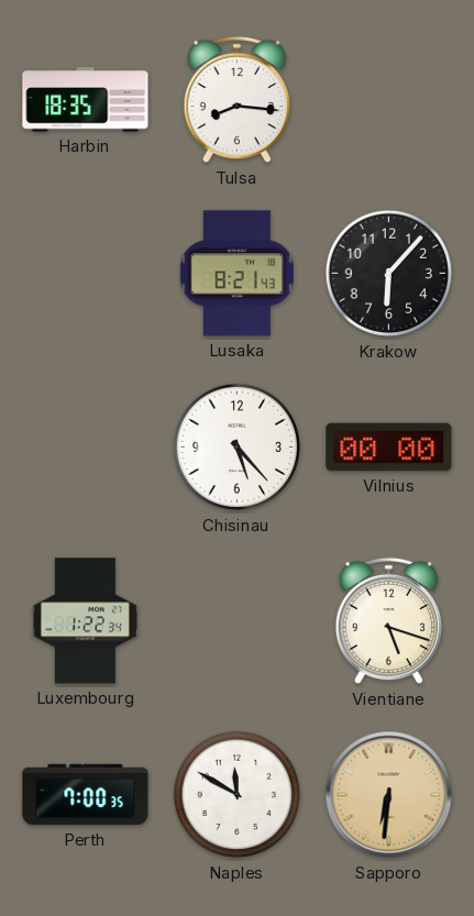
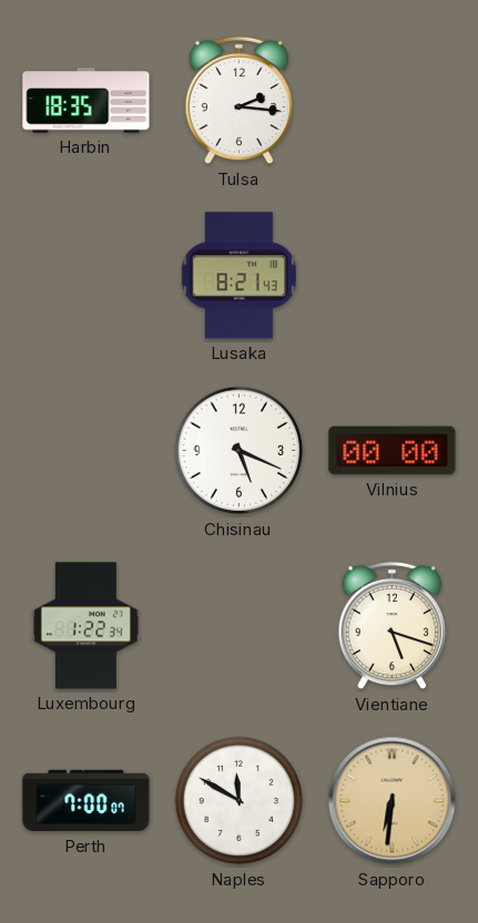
Tulsa: 8:16 -> 2:16
Krakow: 6:07 -> none
Chisinau: 5:23 -> 5:19
Perth: 7:00:35 -> 7:00:07
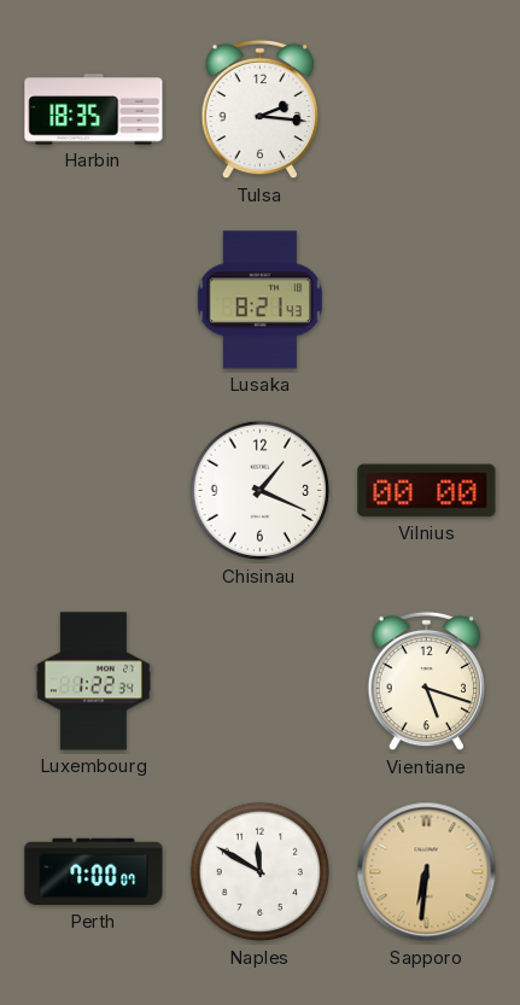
Chisinau: 5:19 -> 1:19
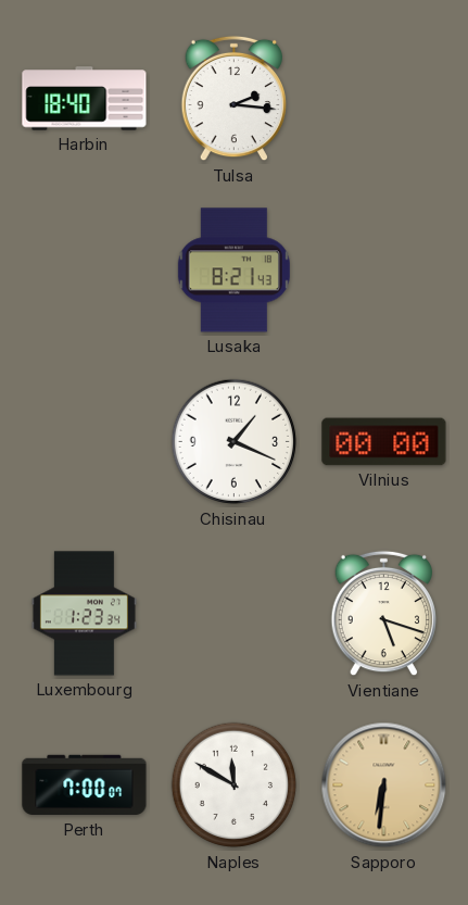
Harbin: 18:35 -> 18:40
Luxembourg: 1:22 -> 1:23
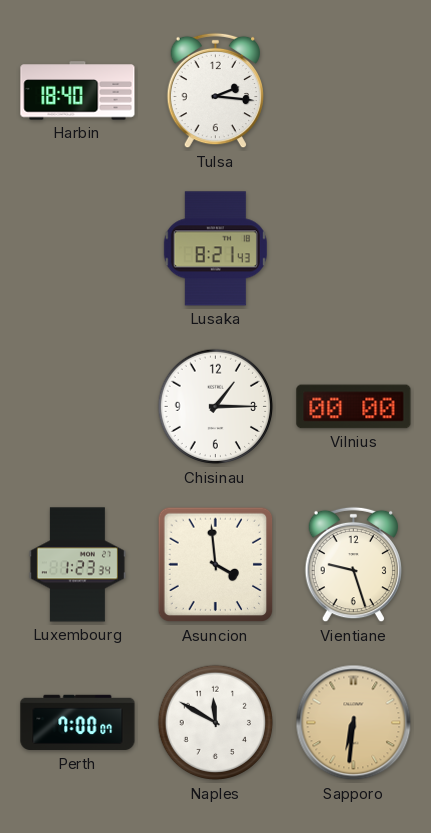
Chisinau: 1:19 -> 1:15
Asuncion: none -> 3:59
Vientiane: 5:18 -> 9:27
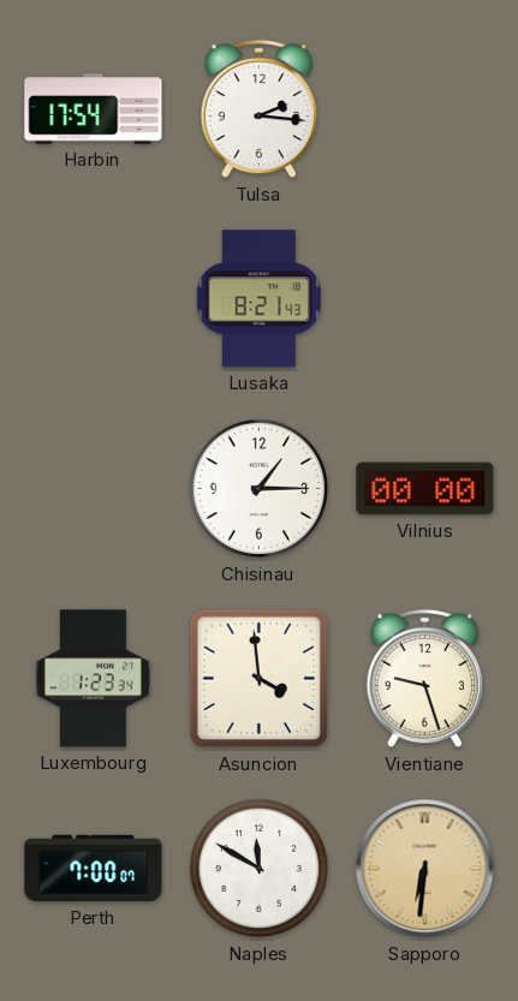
Harbin: 18:40 -> 17:54
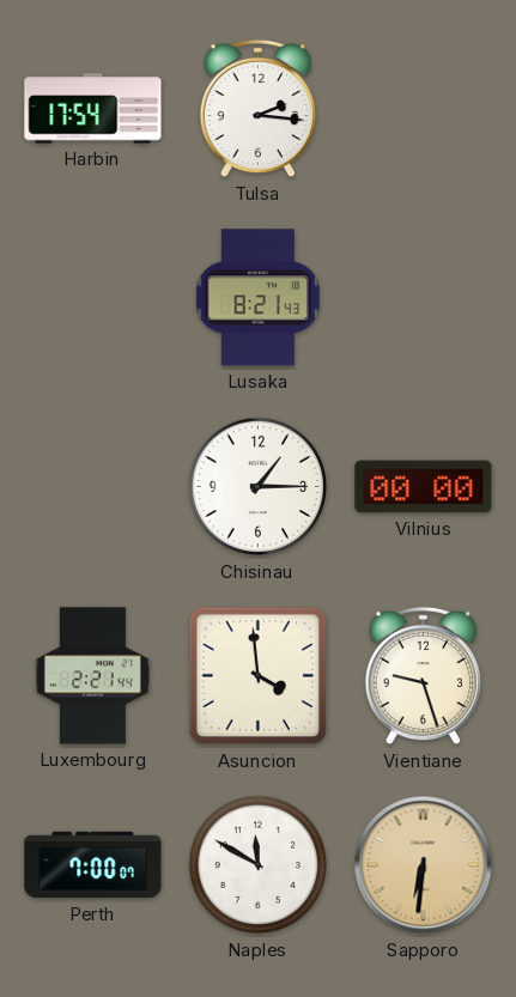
Luxembourg: 1:23 -> 2:21
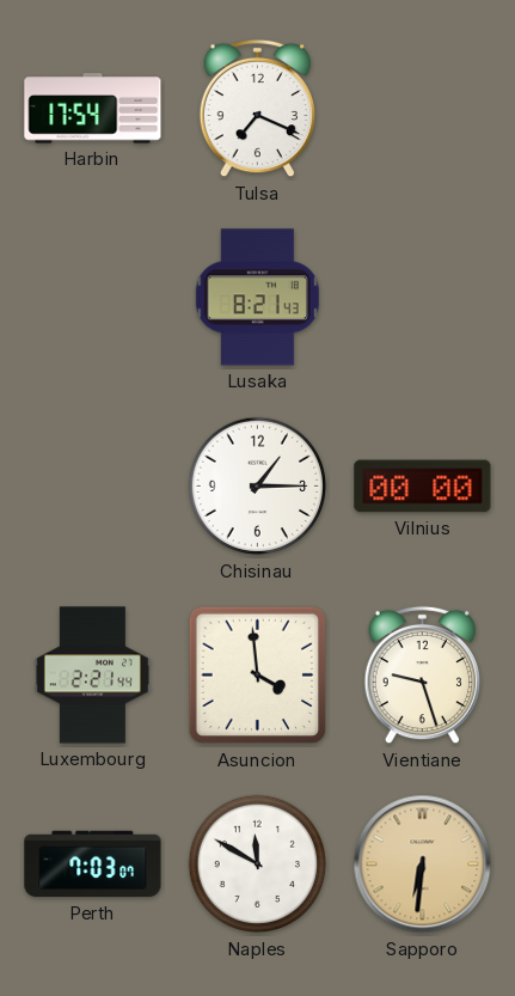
Tulsa: 2:16 -> 7:19
Perth: 7:00 -> 7:03
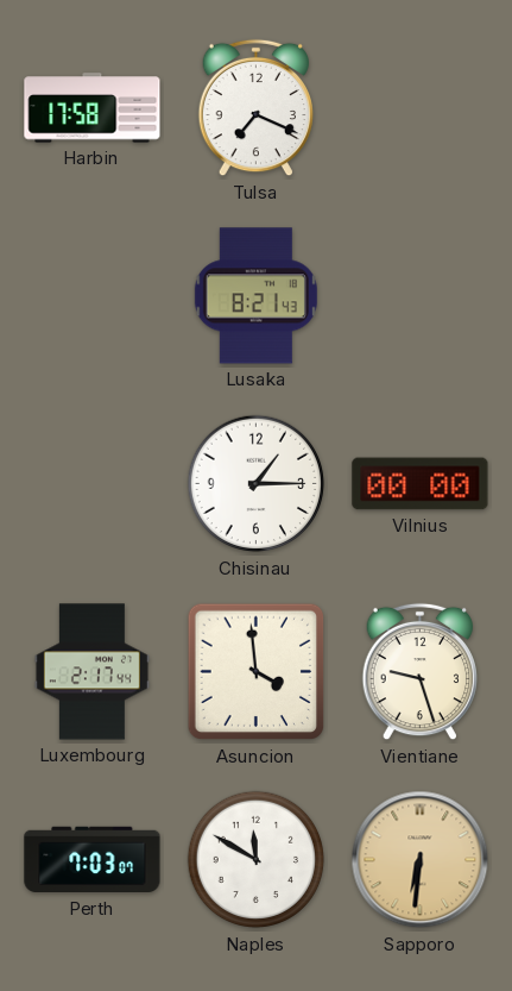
Harbin: 17:54 -> 17:58
Luxembourg: 2:21 -> 2:17
